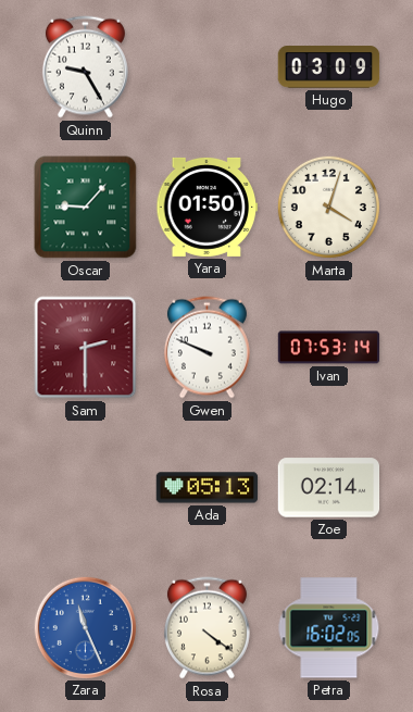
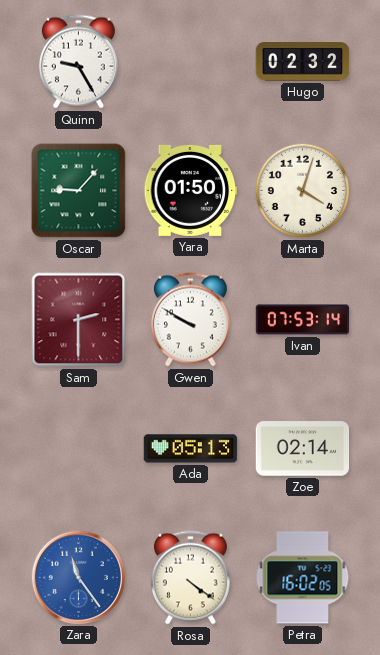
Hugo: 03:09 -> 02:32
Gwen: 9:49 -> 9:50
Zara: 11:26 -> 11:24
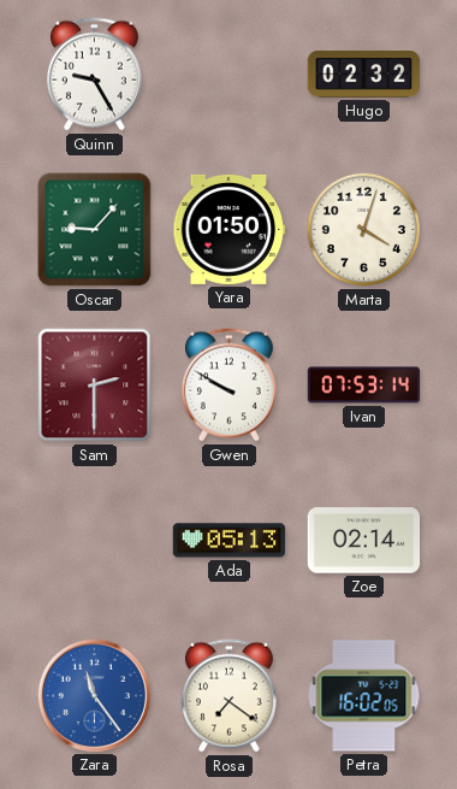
Rosa: 4:21 -> 7:21
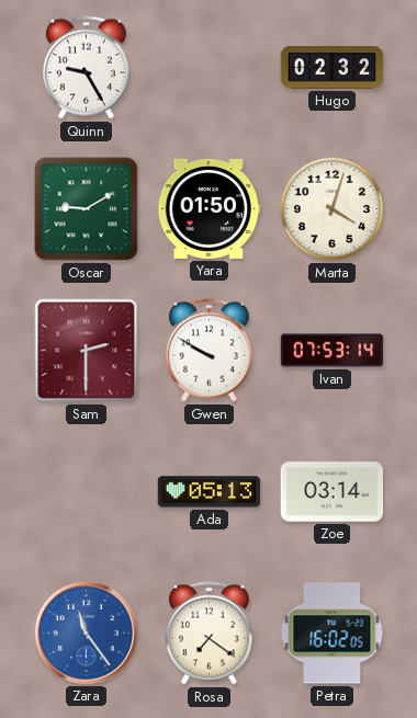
Oscar: 9:07 -> 9:10
Zoe: 02:14 -> 03:14
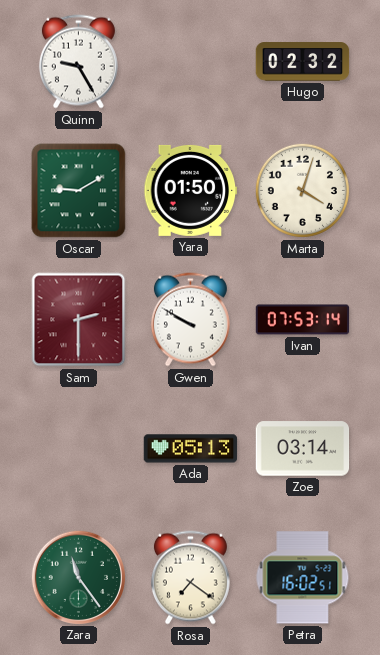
Zara dial: blue -> green
Petra: 16:02:05 -> 16:02:51
